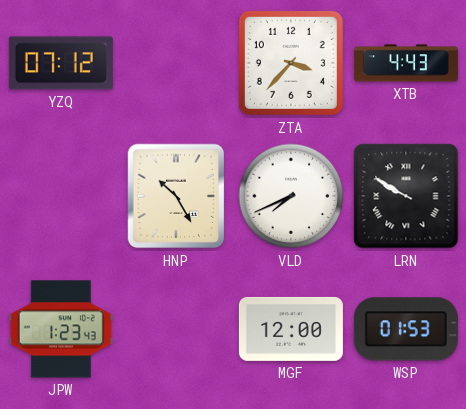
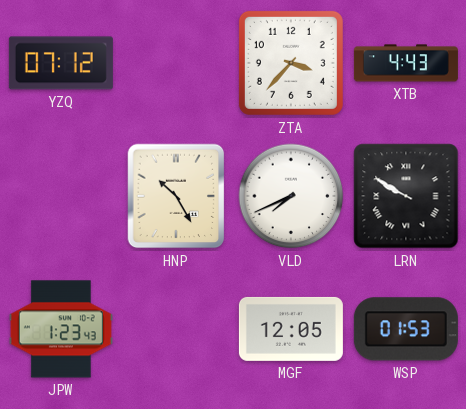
MGF: 12:00 -> 12:05
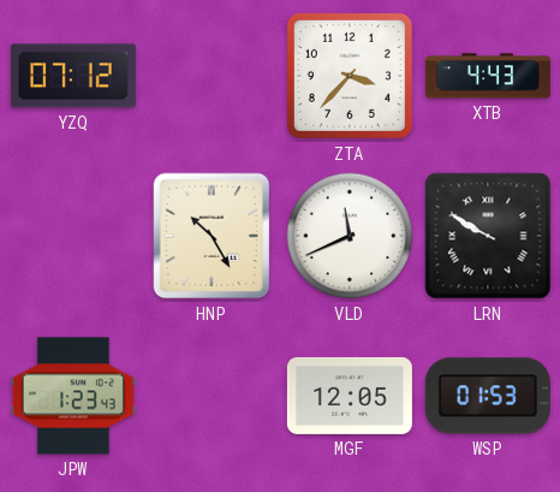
VLD: 7:41 -> 11:41
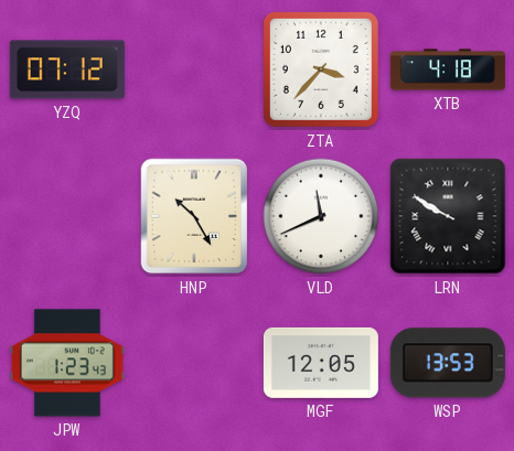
XTB: 4:43 -> 4:18
WSP: 01:53 -> 13:53
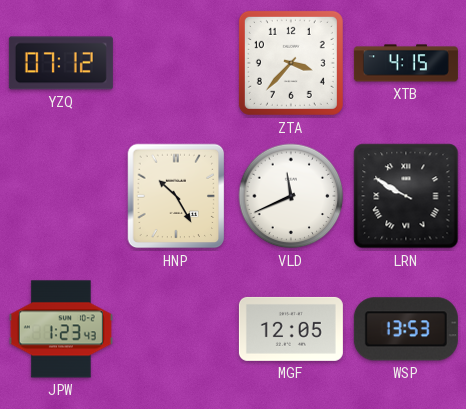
XTB: 4:18 -> 4:15
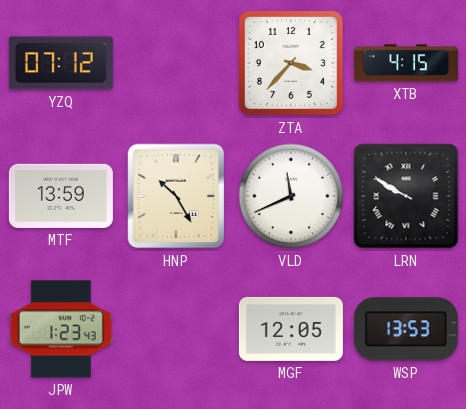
MTF: none -> 13:59
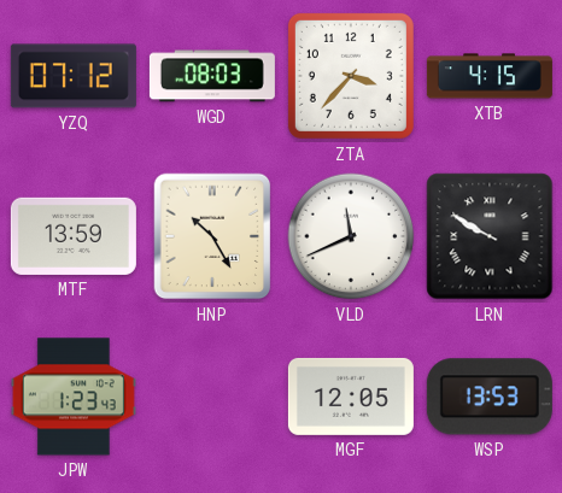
WGD: none -> 08:03
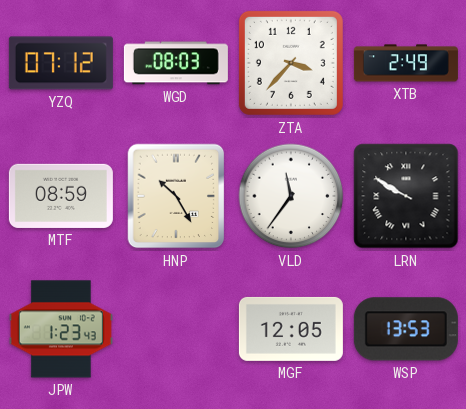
XTB: 4:15 -> 2:49
MTF: 13:59 -> 08:59
VLD: 11:41 -> 11:36
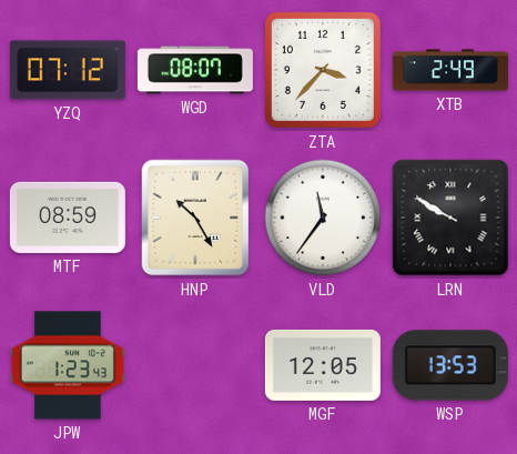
WGD: 08:03 -> 08:07
